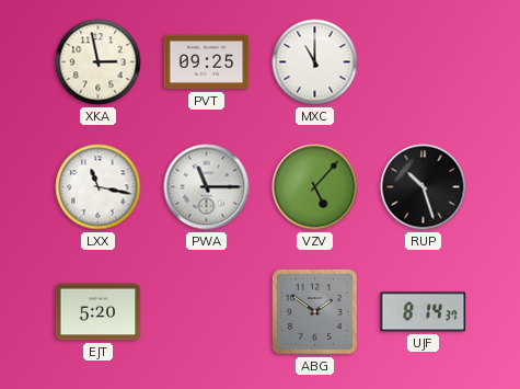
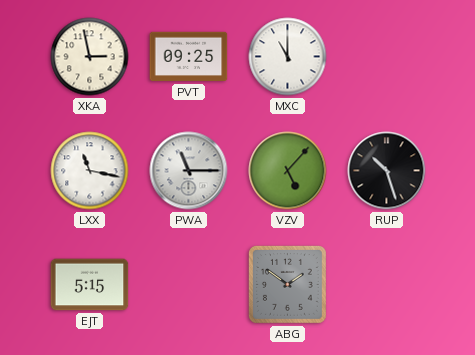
EJT: 5:20 -> 5:15
UJF: 8:14 -> none
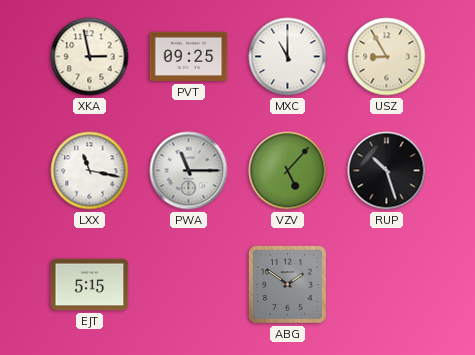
USZ: none -> 8:55
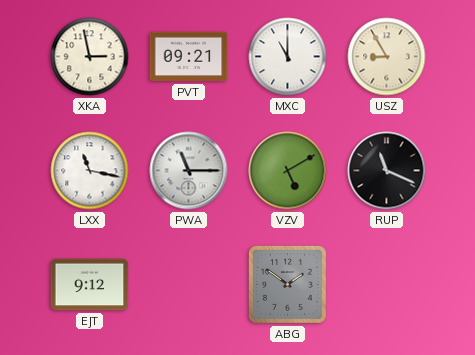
PVT: 09:25 -> 09:21
VZV: 5:07 -> 5:10
RUP: 10:27 -> 11:19
EJT: 5:15 -> 9:12
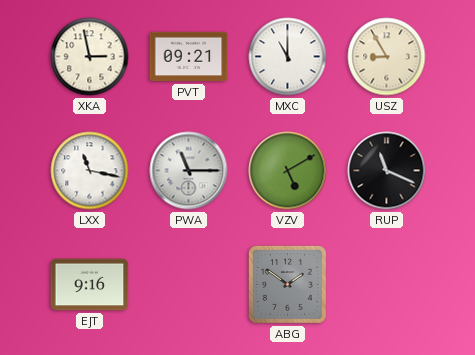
EJT: 9:12 -> 9:16
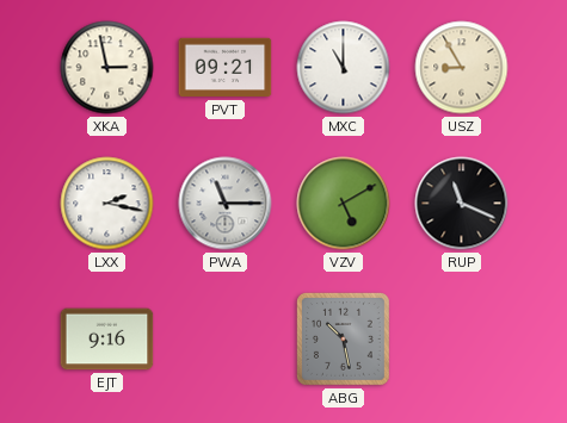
LXX: 11:17 -> 2:17
ABG: 1:51 -> 10:28
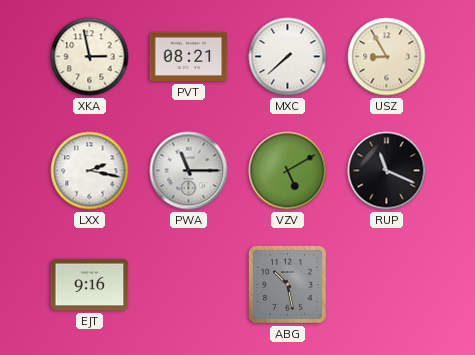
PVT: 09:21 -> 08:21
MXC: 11:00 -> 7:38
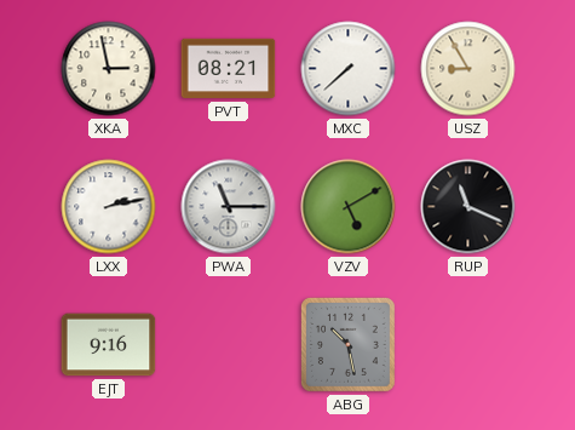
LXX: 2:17 -> 2:13
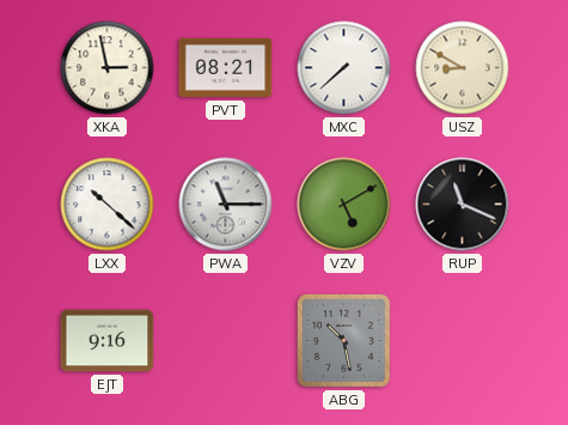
USZ: 8:55 -> 8:50
LXX: 2:13 -> 10:22
